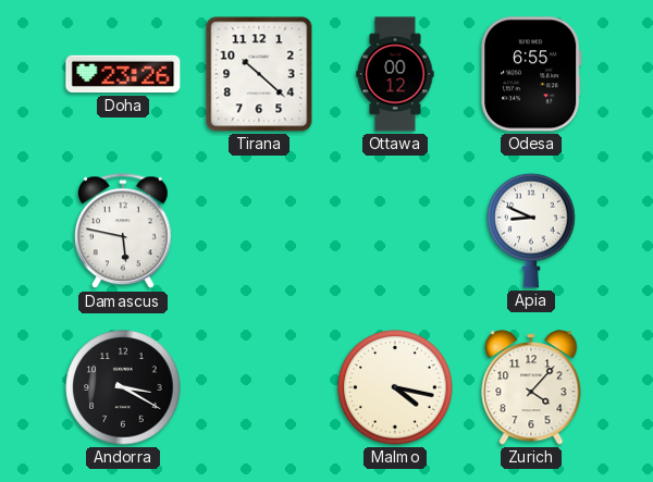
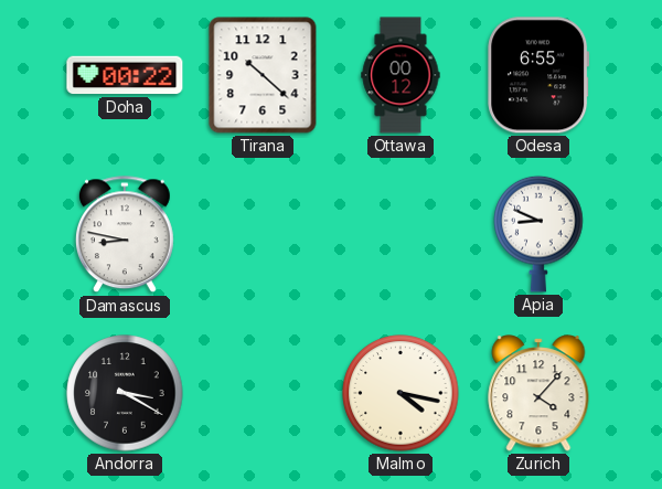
Doha: 23:26 -> 00:22
Damascus: 5:47 -> 8:47
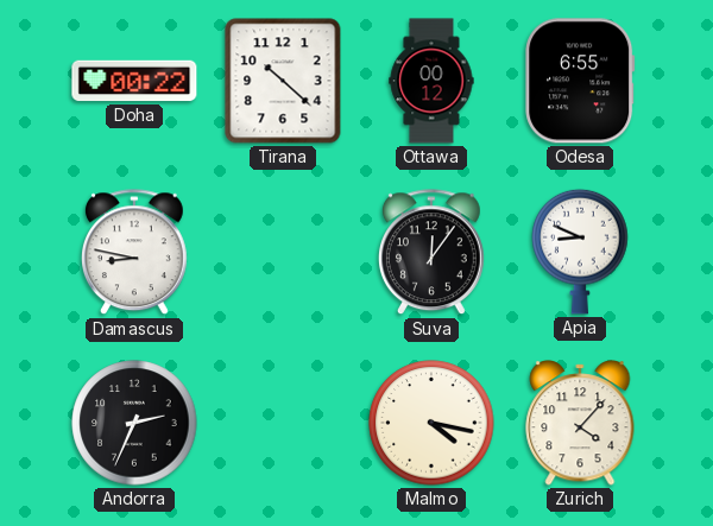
Suva: none -> 12:06
Andorra: 3:20 -> 2:34
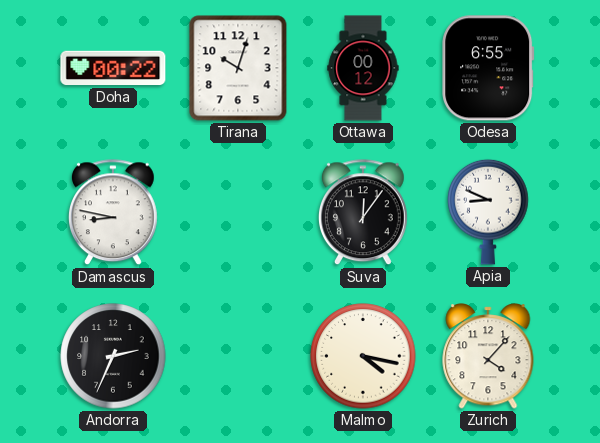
Tirana: 10:22 -> 10:03
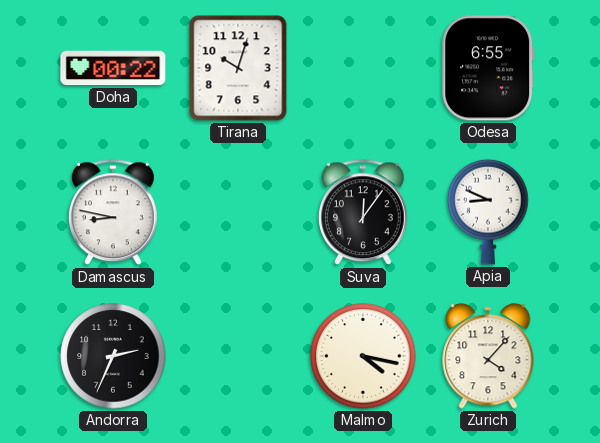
Ottawa: 00:12 -> none
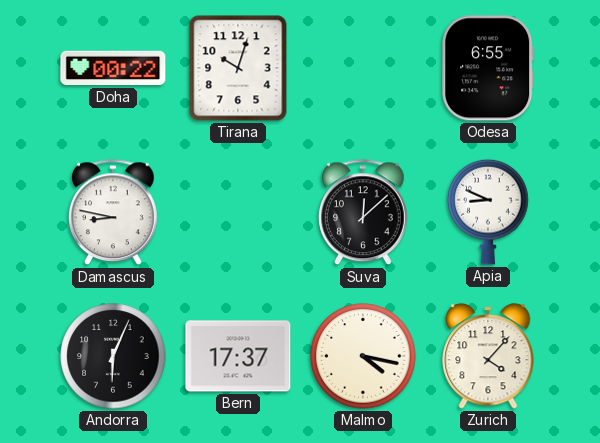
Suva: 12:06 -> 12:08
Andorra: 2:34 -> 6:04
Bern: none -> 17:37
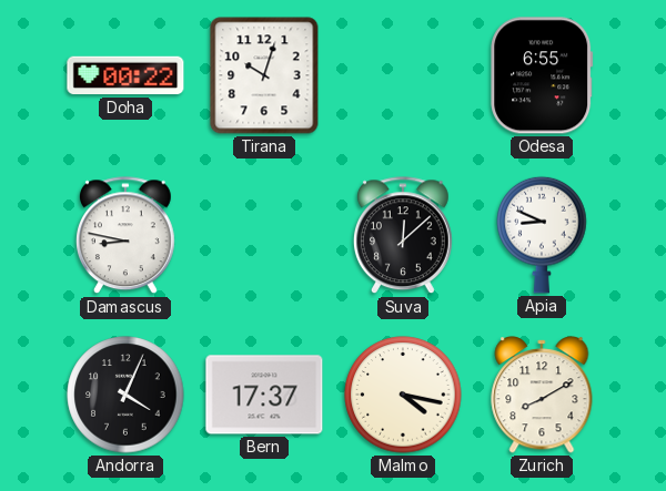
Andorra: 6:04 -> 4:04
Zurich: 4:07 -> 8:10
